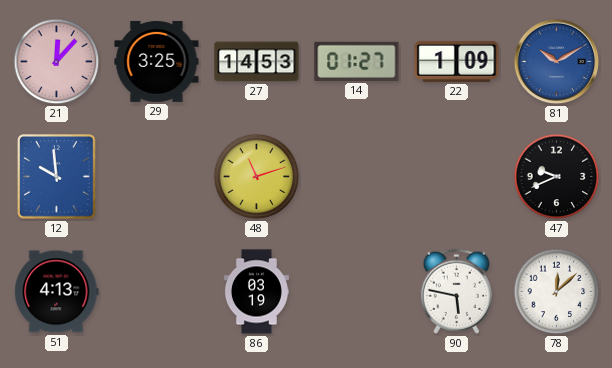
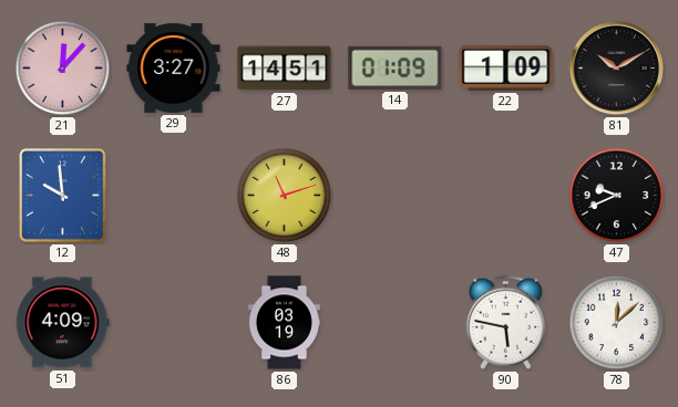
29: 3:25 -> 3:27
27: 14:53 -> 14:51
14: 01:27 -> 01:09
81 dial: blue -> black
51: 4:13 -> 4:09
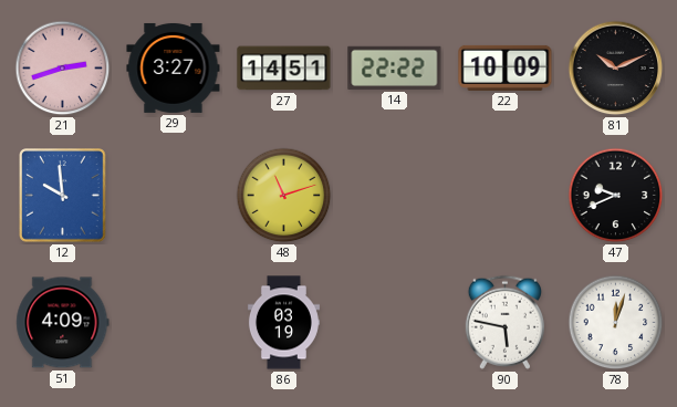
21: 12:07 -> 2:42
14: 01:09 -> 22:22
22: 1:09 -> 10:09
81: 10:10 -> 10:11
78: 12:08 -> 12:03
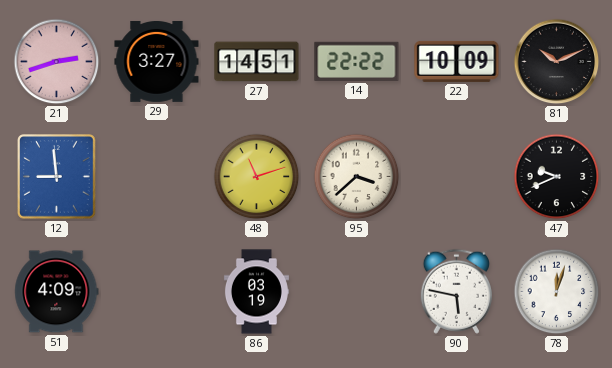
12: 9:59 -> 8:59
95: none -> 3:38
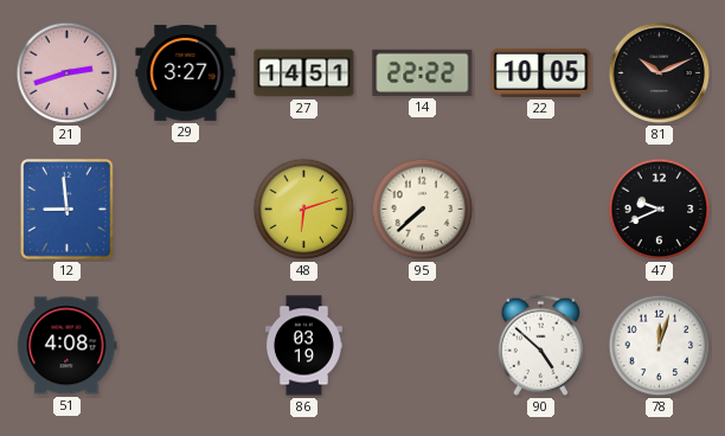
22: 10:09 -> 10:05
48: 11:12 -> 6:12
95: 3:38 -> 7:38
51: 4:09 -> 4:08
90: 5:47 -> 4:52
